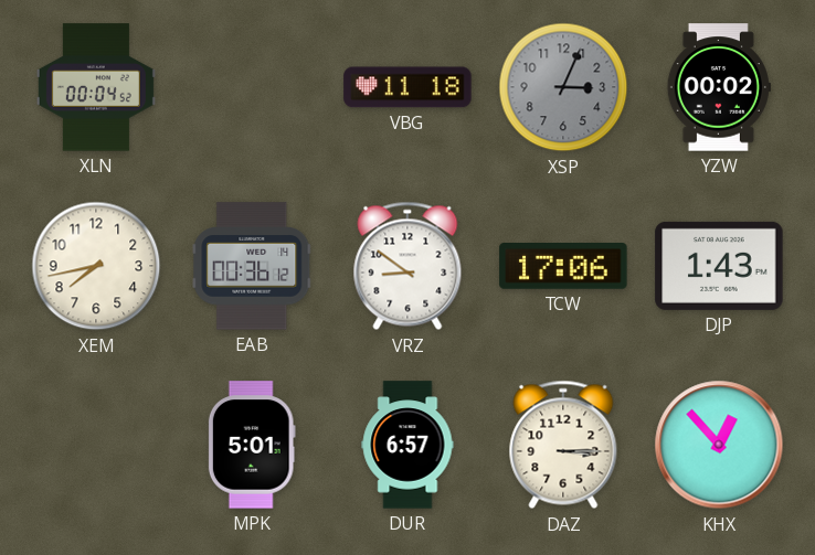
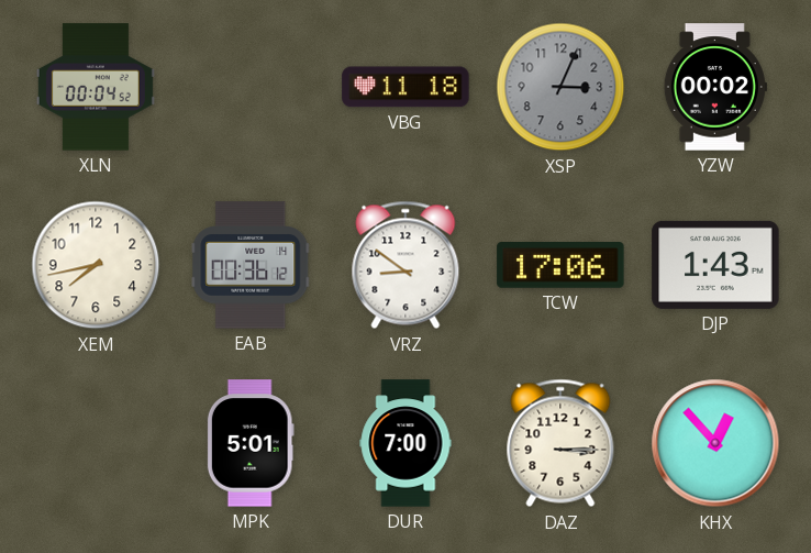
DUR: 6:57 -> 7:00
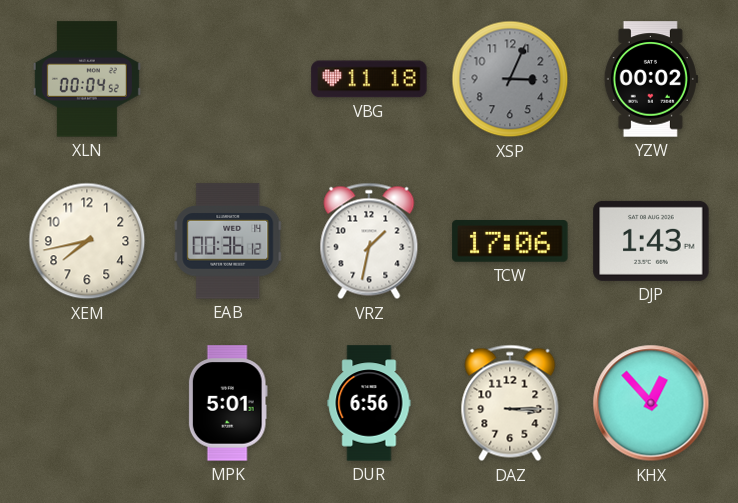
VRZ: 8:51 -> 1:32
DUR: 7:00 -> 6:56
